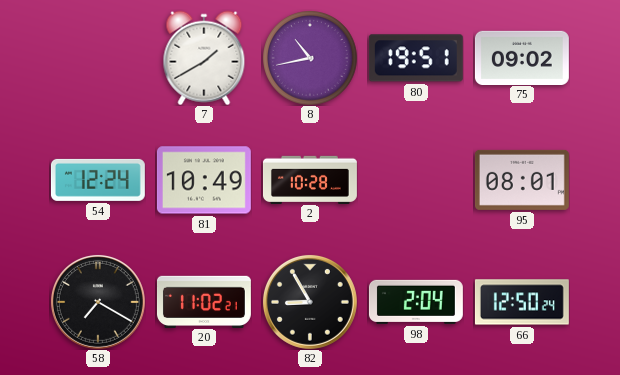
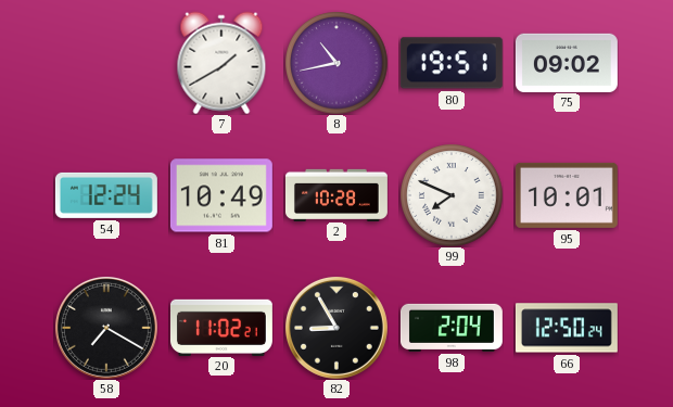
99: none -> 7:49
95: 08:01 -> 10:01
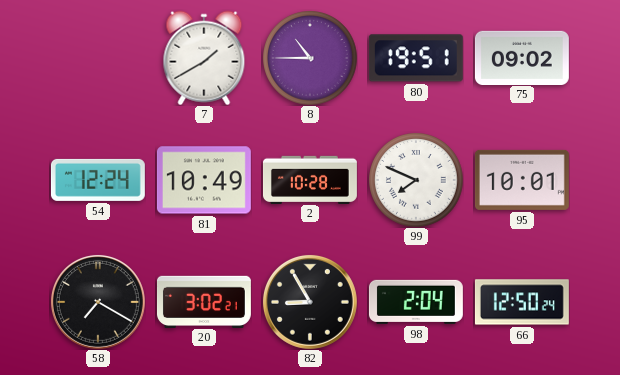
8: 10:43 -> 10:45
20: 11:02 -> 3:02
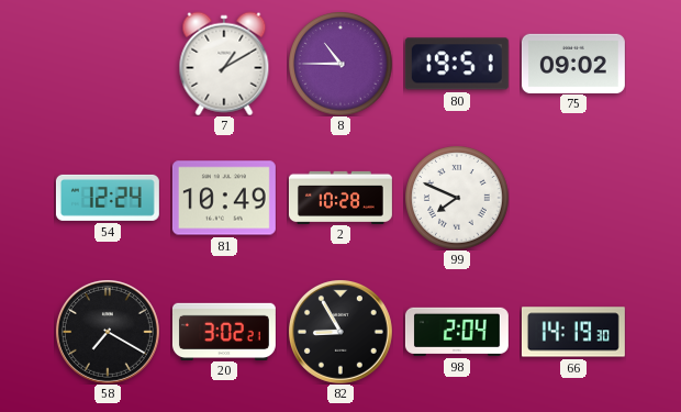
7: 1:40 -> 1:10
95: 10:01 -> none
66: 12:50 -> 14:19
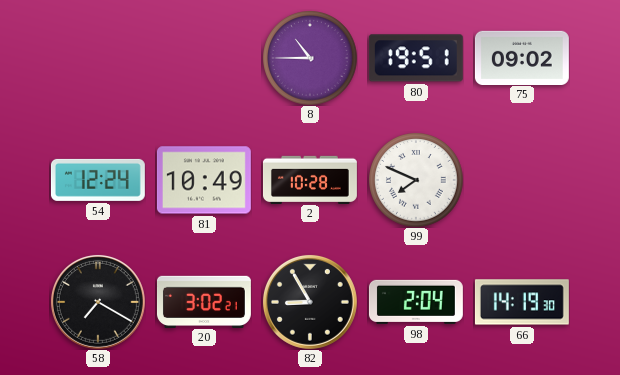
7: 1:10 -> none
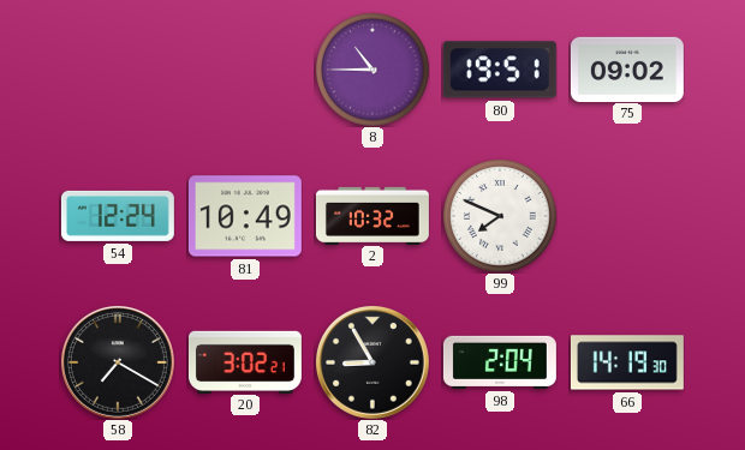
2: 10:28 -> 10:32
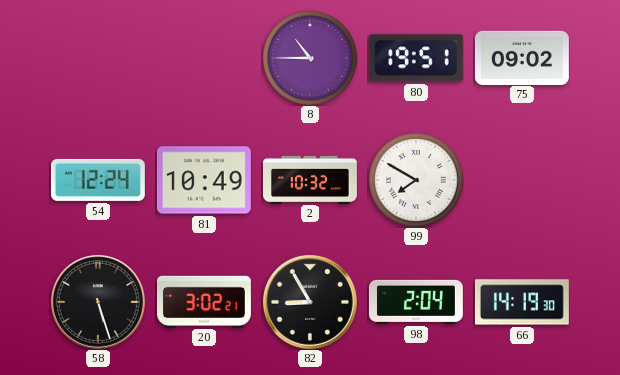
99: 7:49 -> 7:50
58: 7:20 -> 5:27
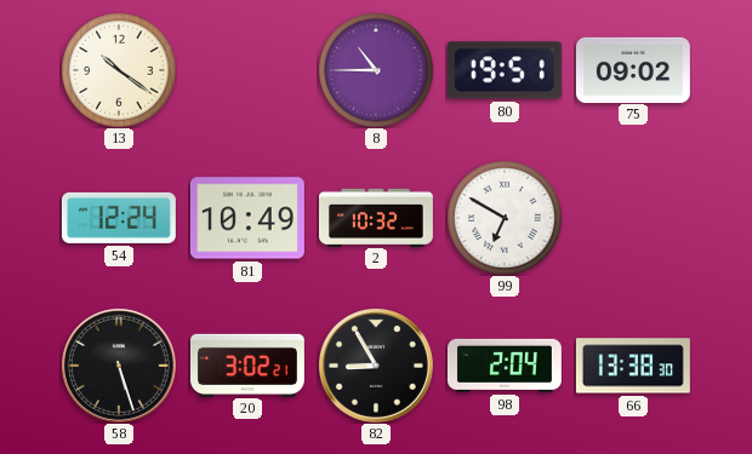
13: none -> 10:21
99: 7:50 -> 6:50
66: 14:19 -> 13:38
